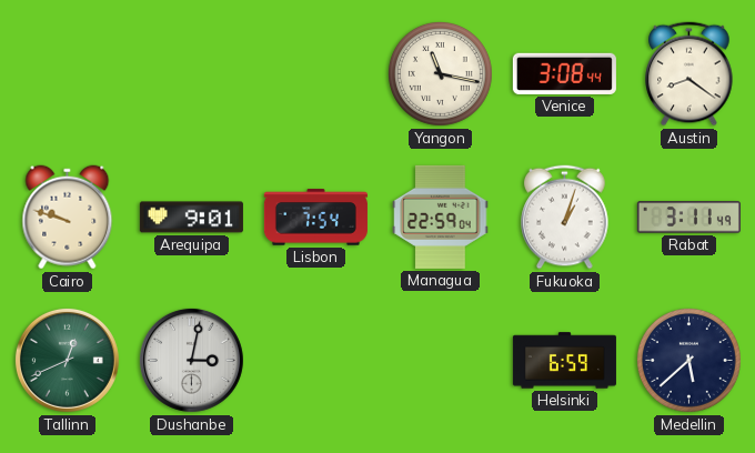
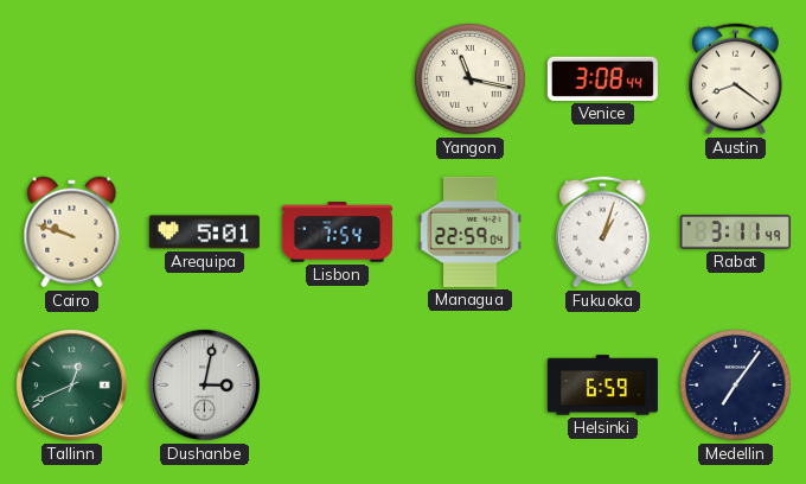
Arequipa: 9:01 -> 5:01
Medellin: 5:38 -> 7:06
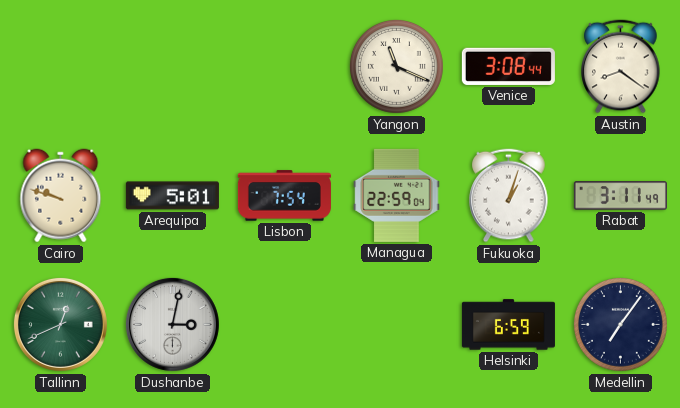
Yangon: 11:17 -> 11:19
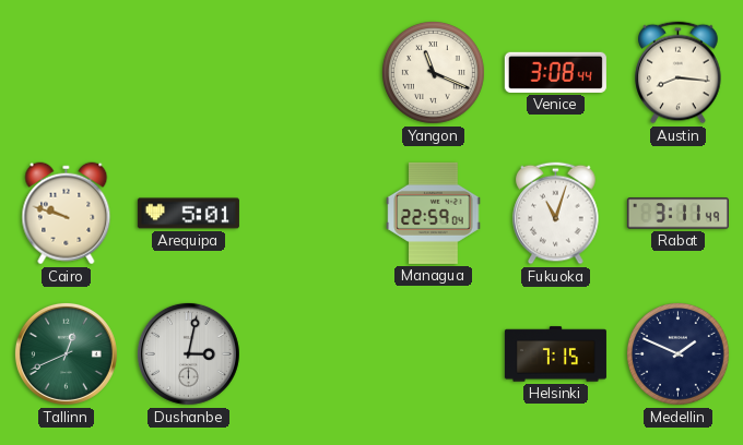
Austin: 8:21 -> 8:16
Lisbon: 7:54 -> none
Fukuoka: 1:03 -> 11:03
Helsinki: 6:59 -> 7:15
Medellin: 7:06 -> 1:49
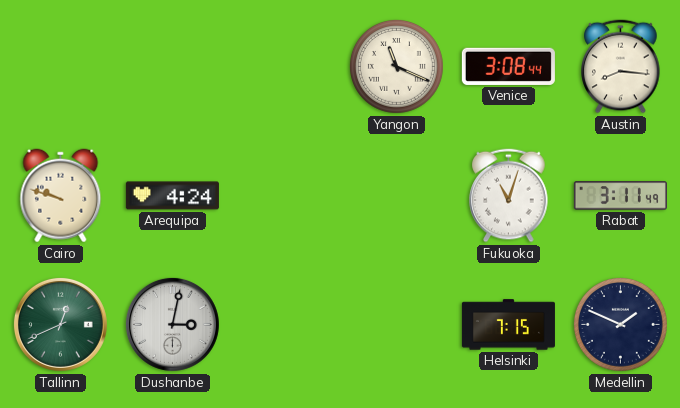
Arequipa: 5:01 -> 4:24
Managua: 22:59 -> none
